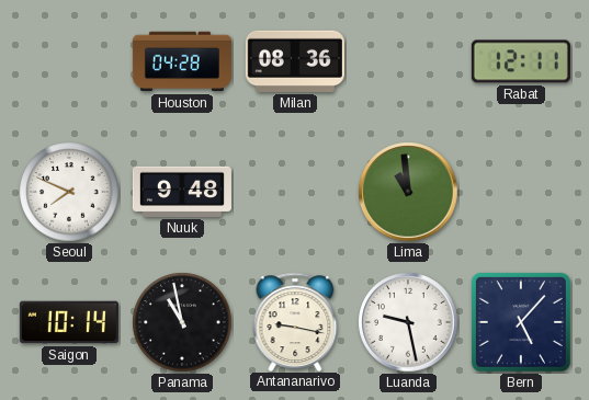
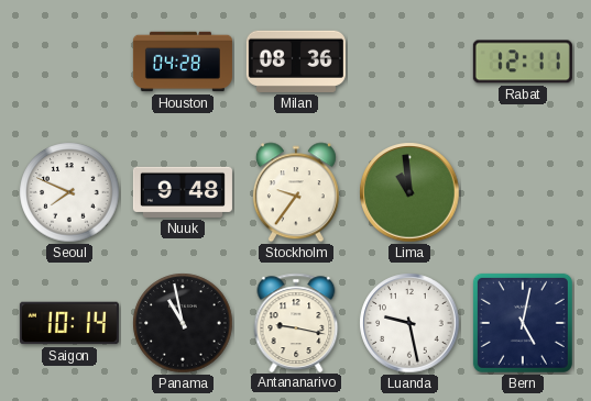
Stockholm: none -> 9:36
Bern: 5:07 -> 5:02
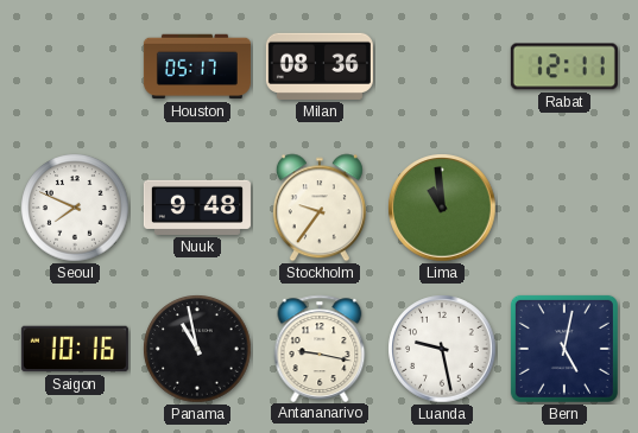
Houston: 04:28 -> 05:17
Saigon: 10:14 -> 10:16
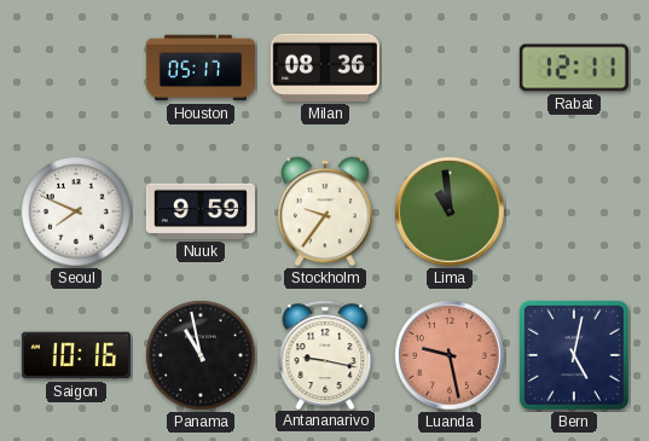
Nuuk: 9:48 -> 9:59
Luanda dial: white -> salmon
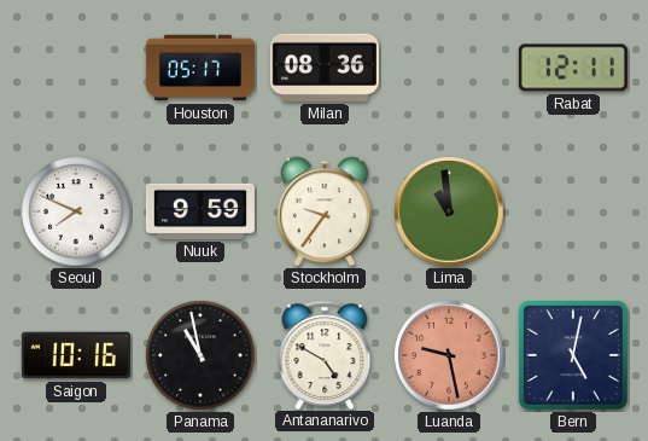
Antananarivo: 9:17 -> 4:50
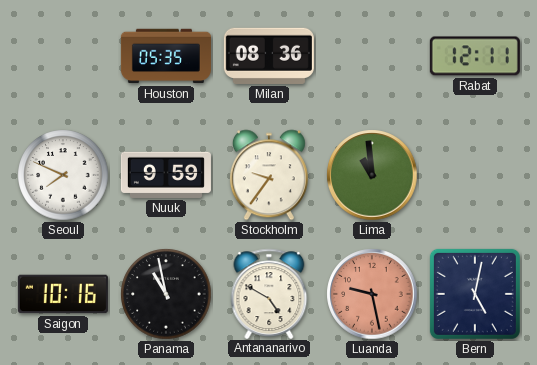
Houston: 05:17 -> 05:35
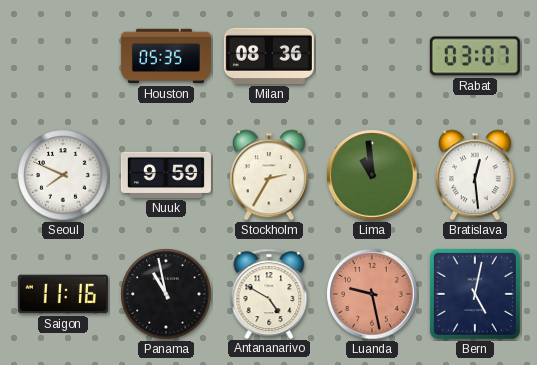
Rabat: 12:11 -> 03:07
Stockholm: 9:36 -> 2:35
Bratislava: none -> 12:29
Saigon: 10:16 -> 11:16
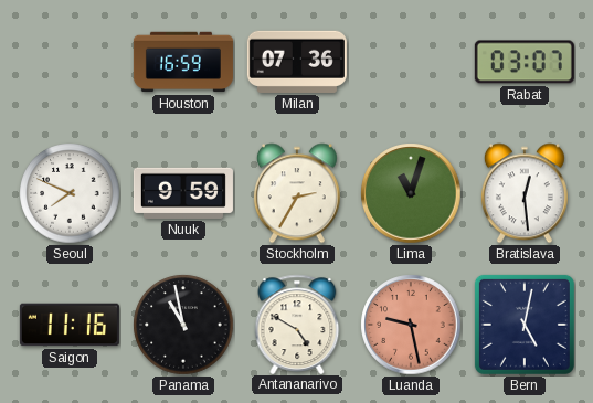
Houston: 05:35 -> 16:59
Milan: 08:36 -> 07:36
Lima: 10:59 -> 11:03
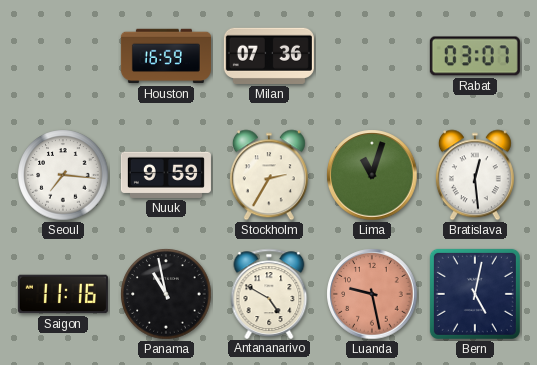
Seoul: 7:49 -> 7:16
